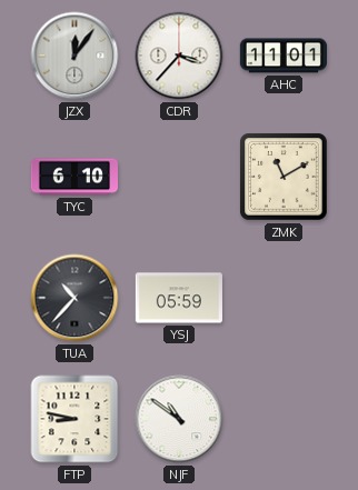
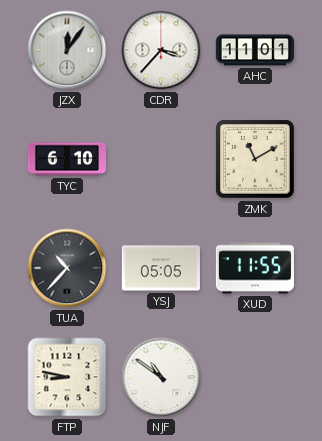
YSJ: 05:59 -> 05:05
XUD: none -> 11:55
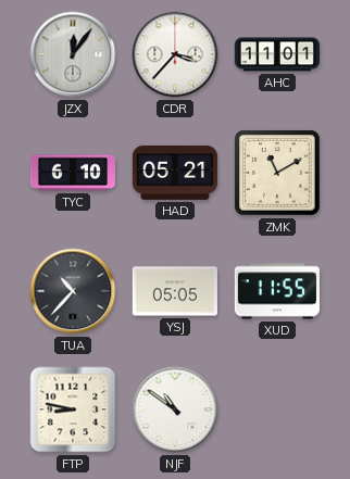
HAD: none -> 05:21
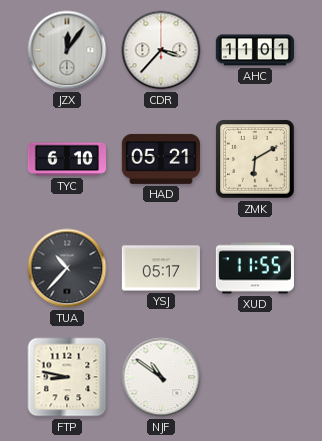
ZMK: 11:10 -> 6:10
YSJ: 05:05 -> 05:17
